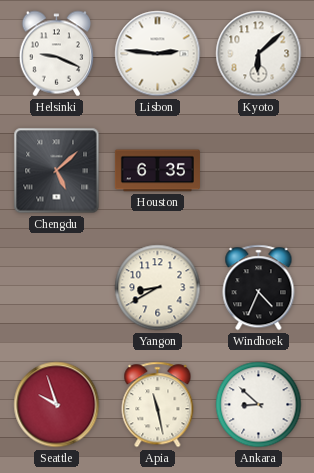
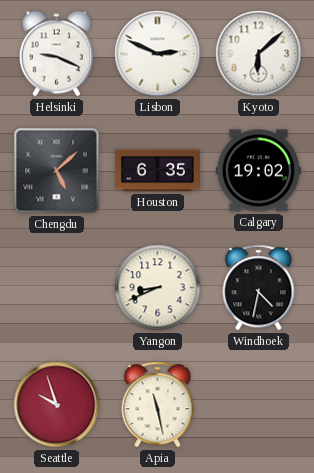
Lisbon: 2:46 -> 2:49
Calgary: none -> 19:02
Yangon: 8:40 -> 8:41
Windhoek: 4:34 -> 4:32
Ankara: 8:52 -> none
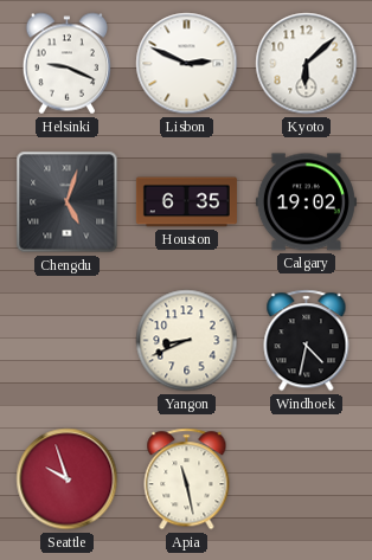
Chengdu: 5:08 -> 5:03
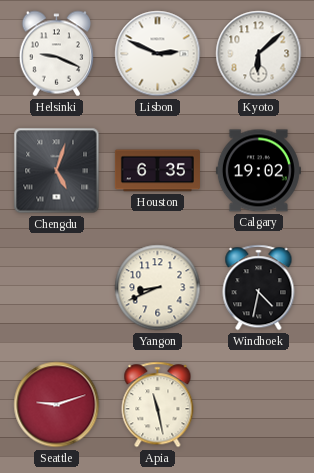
Seattle: 9:57 -> 9:12
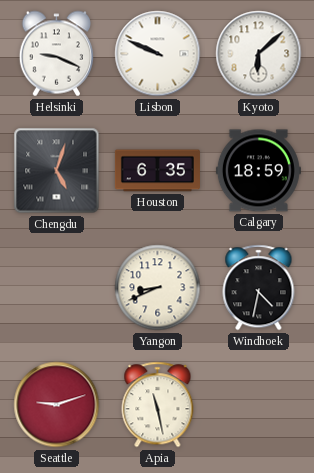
Lisbon: 2:49 -> 9:49
Calgary: 19:02 -> 18:59
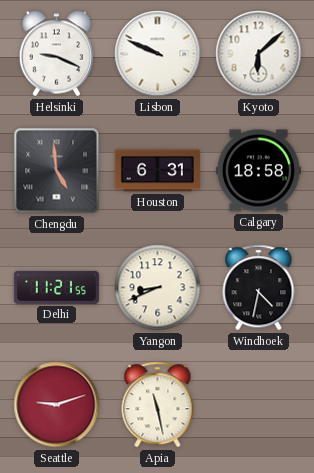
Chengdu: 5:03 -> 4:59
Houston: 6:35 -> 6:31
Calgary: 18:59 -> 18:58
Delhi: none -> 11:21
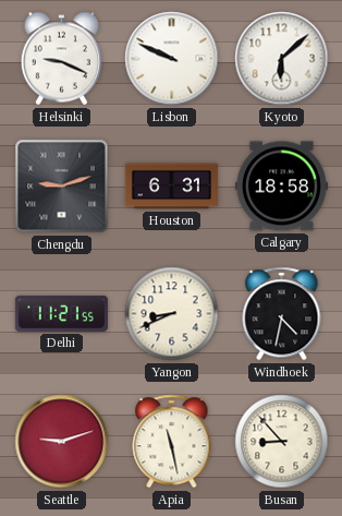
Chengdu: 4:59 -> 9:12
Busan: none -> 8:53
